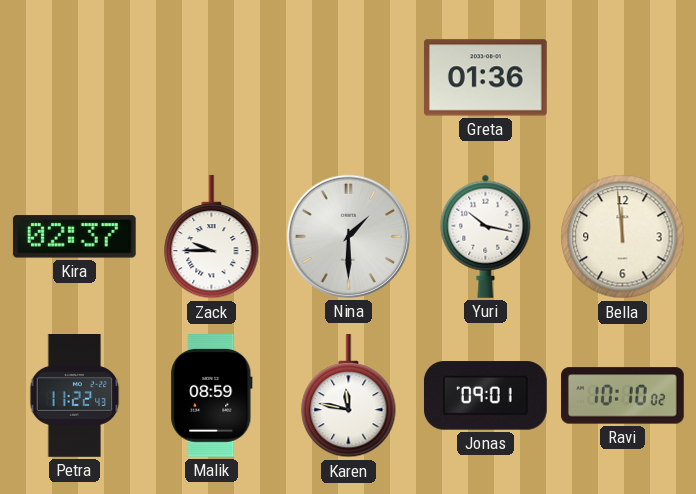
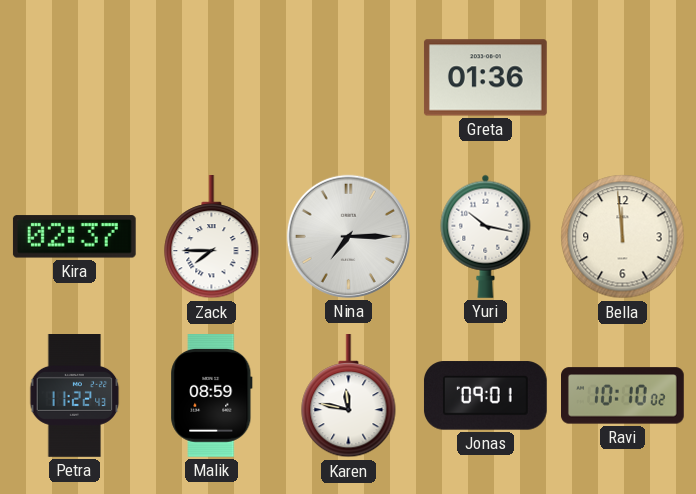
Zack: 9:45 -> 7:45
Nina: 1:30 -> 7:15
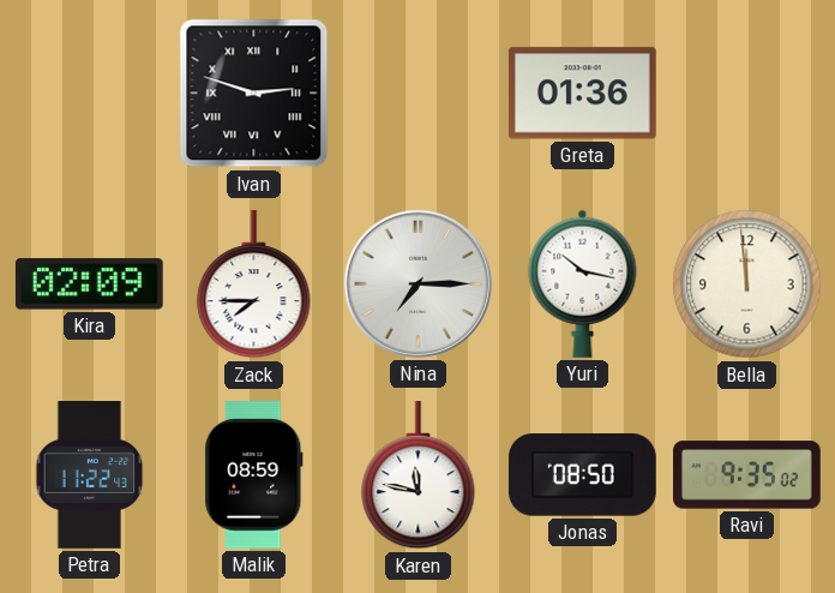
Ivan: none -> 2:48
Kira: 02:37 -> 02:09
Jonas: 09:01 -> 08:50
Ravi: 10:10 -> 9:35
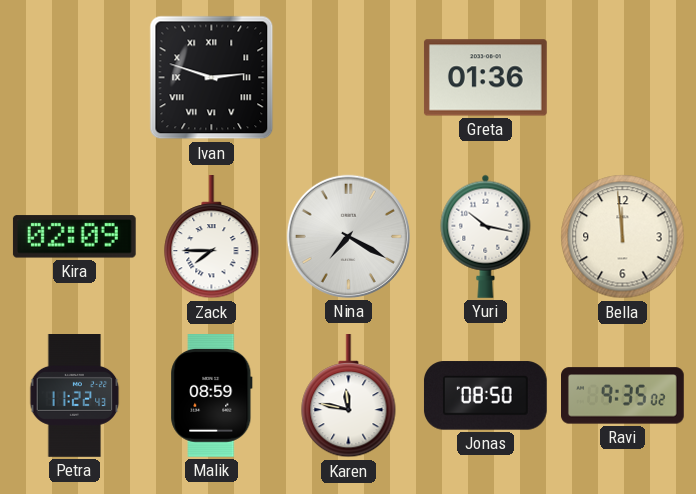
Nina: 7:15 -> 7:20
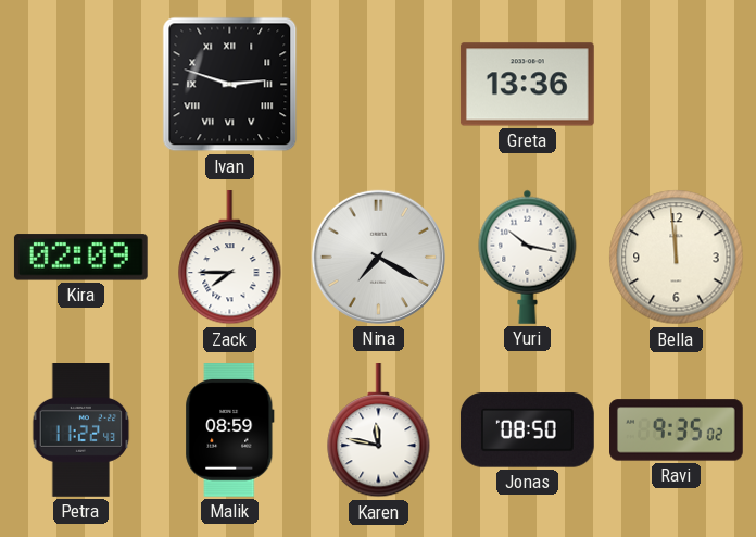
Greta: 01:36 -> 13:36
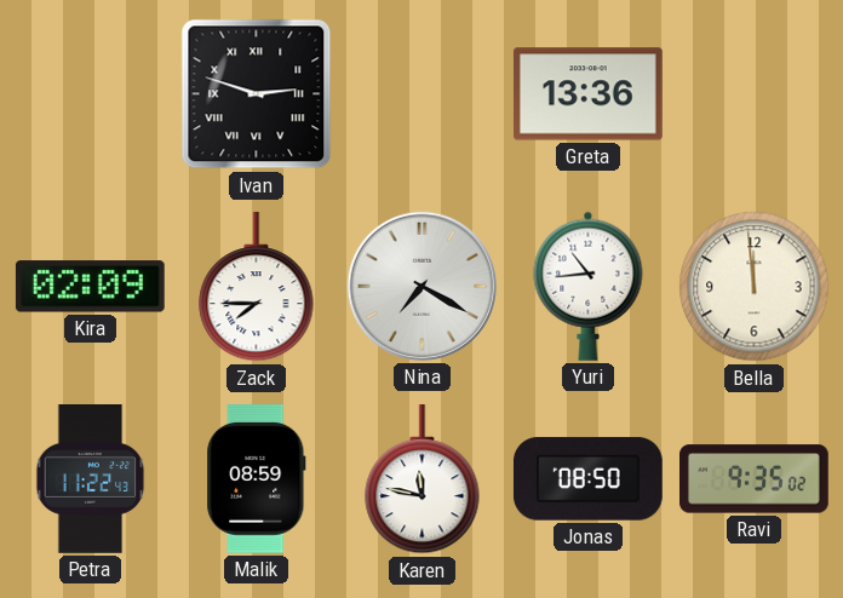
Yuri: 10:17 -> 10:44
